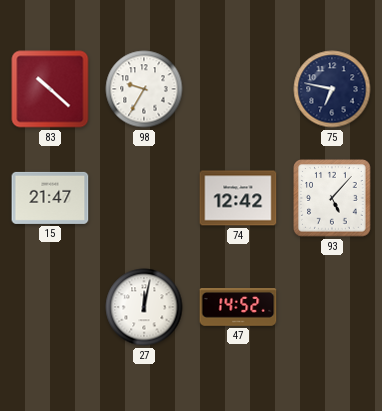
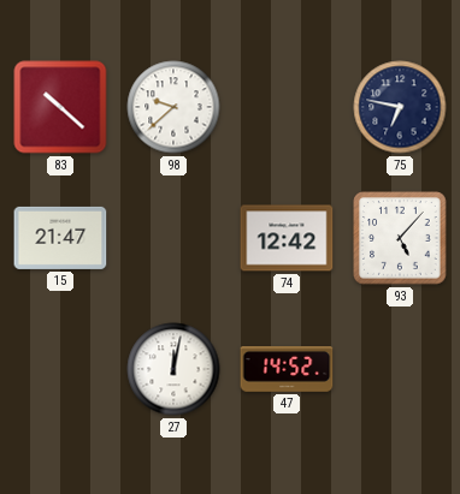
98: 9:35 -> 9:38
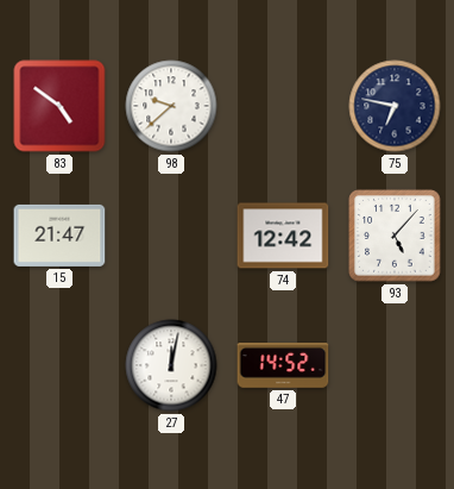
83: 10:22 -> 4:51
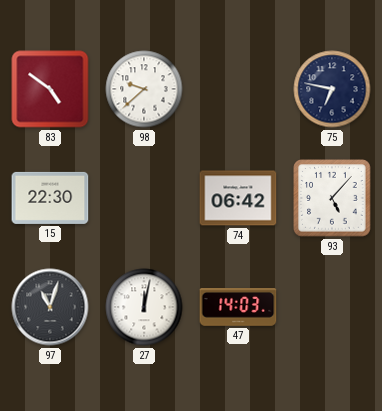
15: 21:47 -> 22:30
74: 12:42 -> 06:42
97: none -> 11:03
47: 14:52 -> 14:03
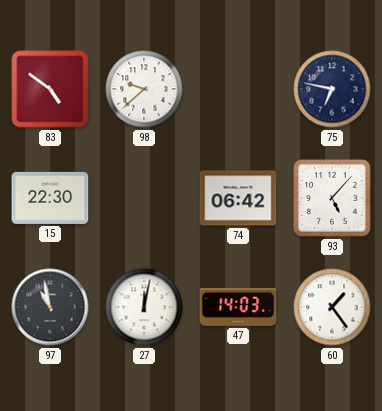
97: 11:03 -> 10:58
60: none -> 1:24
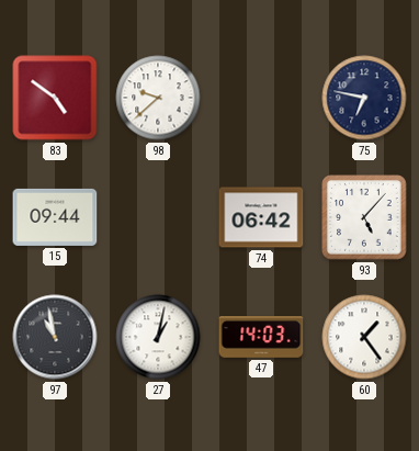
15: 22:30 -> 09:44
27: 12:02 -> 1:02
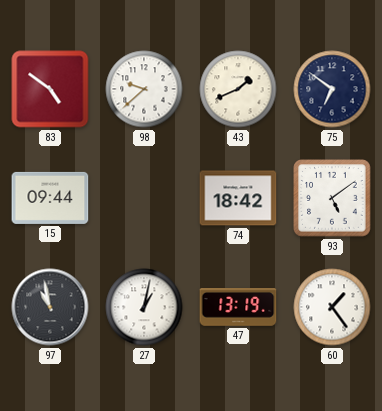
43: none -> 1:41
75: 6:47 -> 6:51
74: 06:42 -> 18:42
93: 5:07 -> 5:09
47: 14:03 -> 13:19
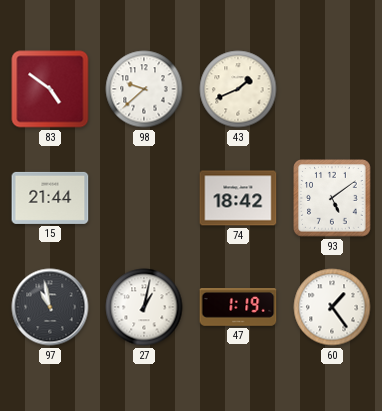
75: 6:51 -> none
15: 09:44 -> 21:44
47: 13:19 -> 1:19
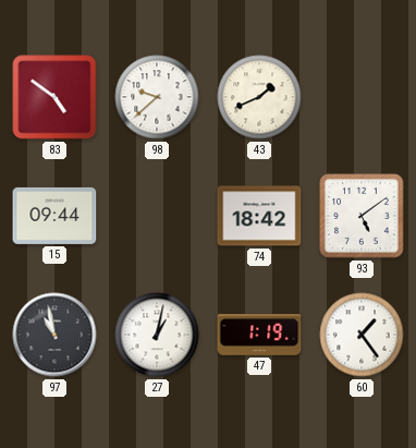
15: 21:44 -> 09:44
